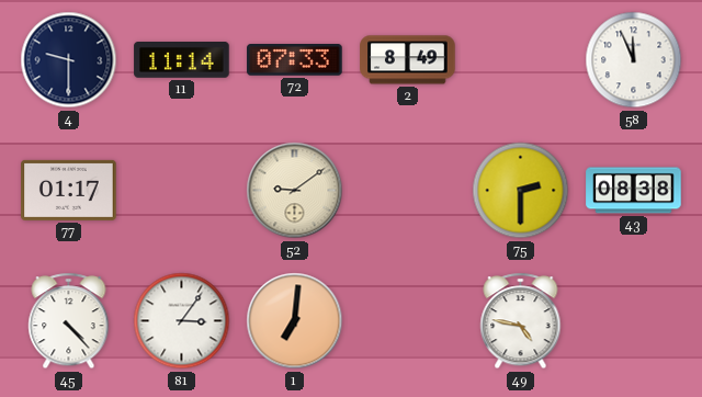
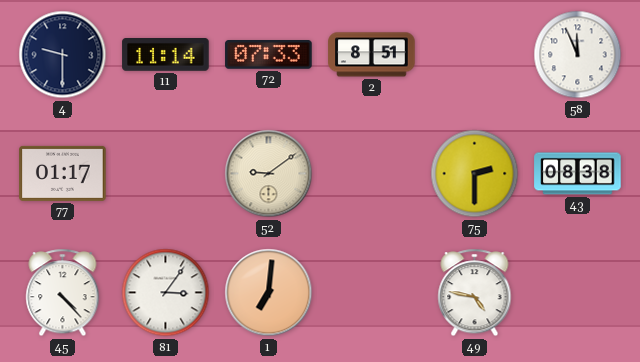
2: 8:49 -> 8:51
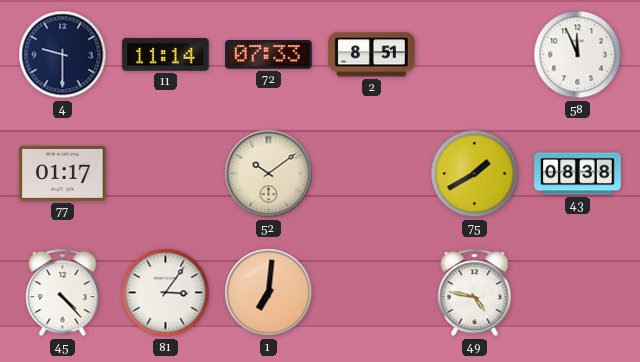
52: 9:09 -> 10:09
75: 2:30 -> 1:40
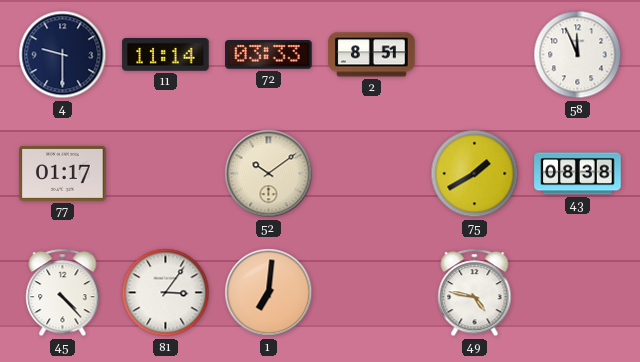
72: 07:33 -> 03:33
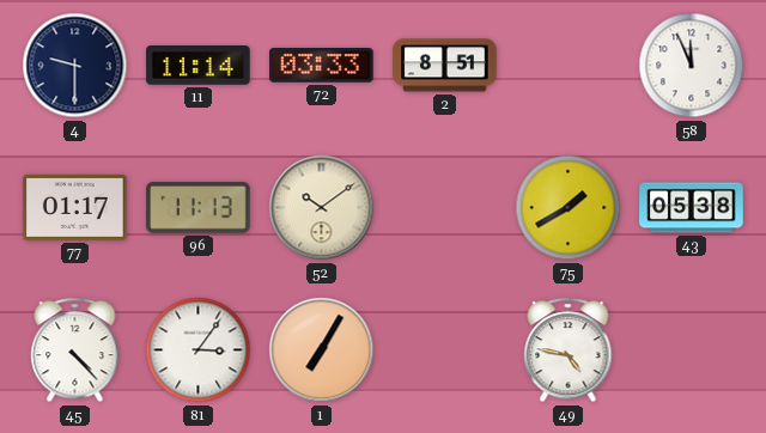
96: none -> 11:13
43: 08:38 -> 05:38
1: 7:01 -> 7:05
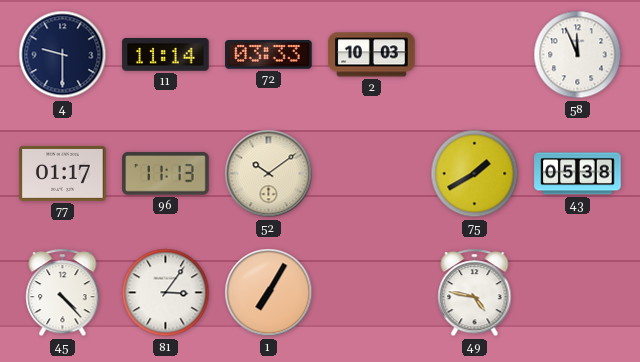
2: 8:51 -> 10:03
